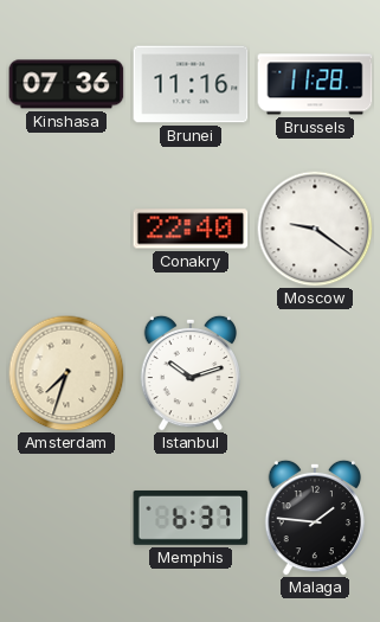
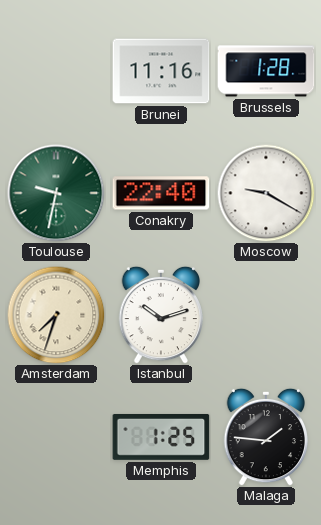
Kinshasa: 07:36 -> none
Brussels: 11:28 -> 1:28
Toulouse: none -> 9:32
Moscow: 9:21 -> 9:20
Memphis: 6:37 -> 1:25
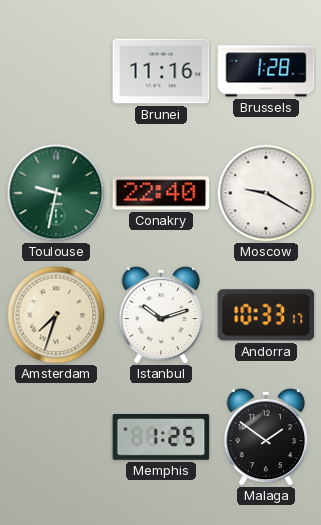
Andorra: none -> 10:33
Malaga: 1:46 -> 1:51
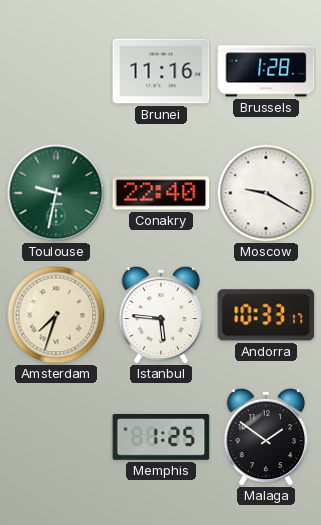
Istanbul: 10:12 -> 5:46
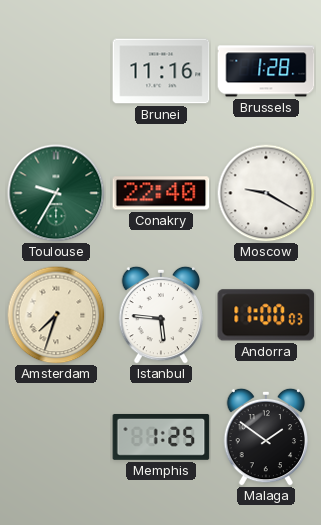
Toulouse: 9:32 -> 9:35
Andorra: 10:33 -> 11:00
